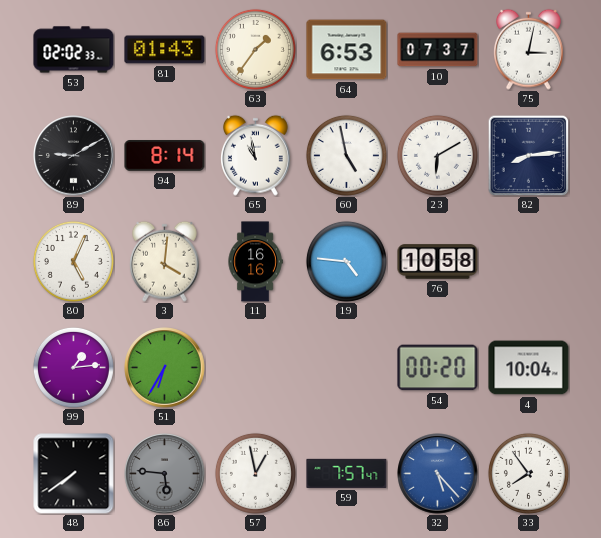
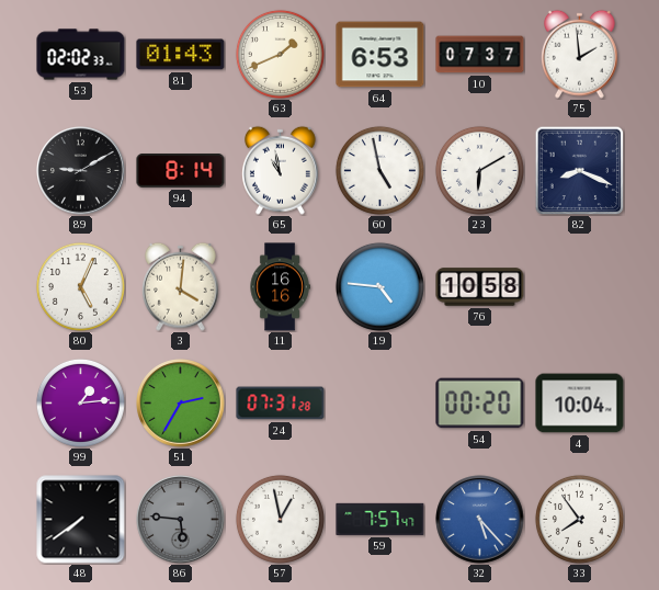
63: 1:36 -> 1:41
75: 3:02 -> 1:59
82: 8:14 -> 8:19
51: 6:35 -> 2:35
24: none -> 07:31
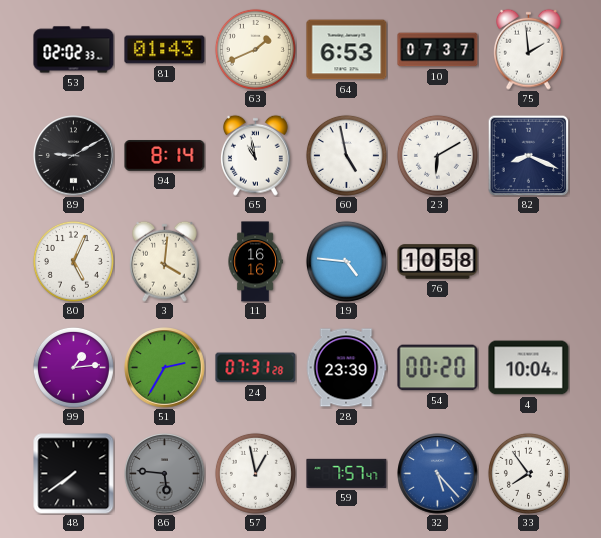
28: none -> 23:39
